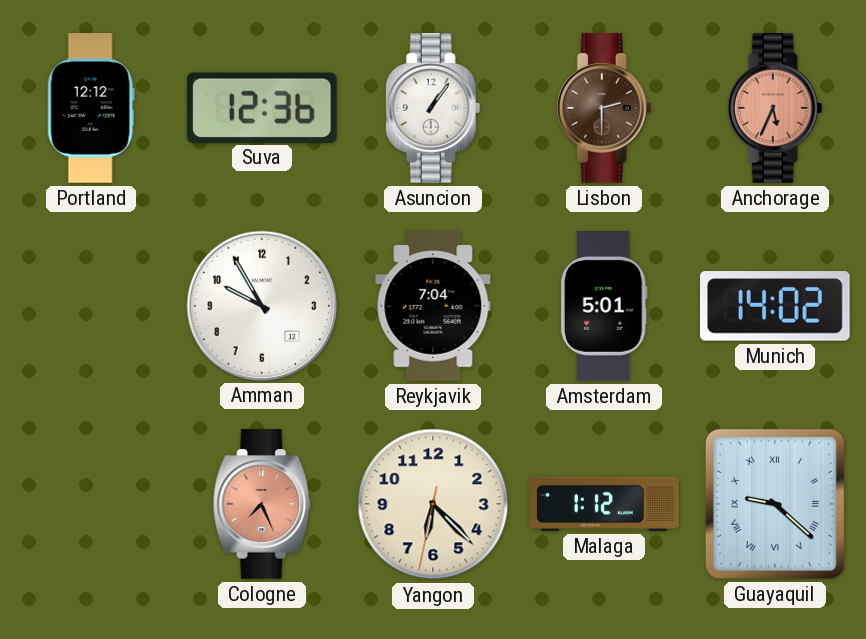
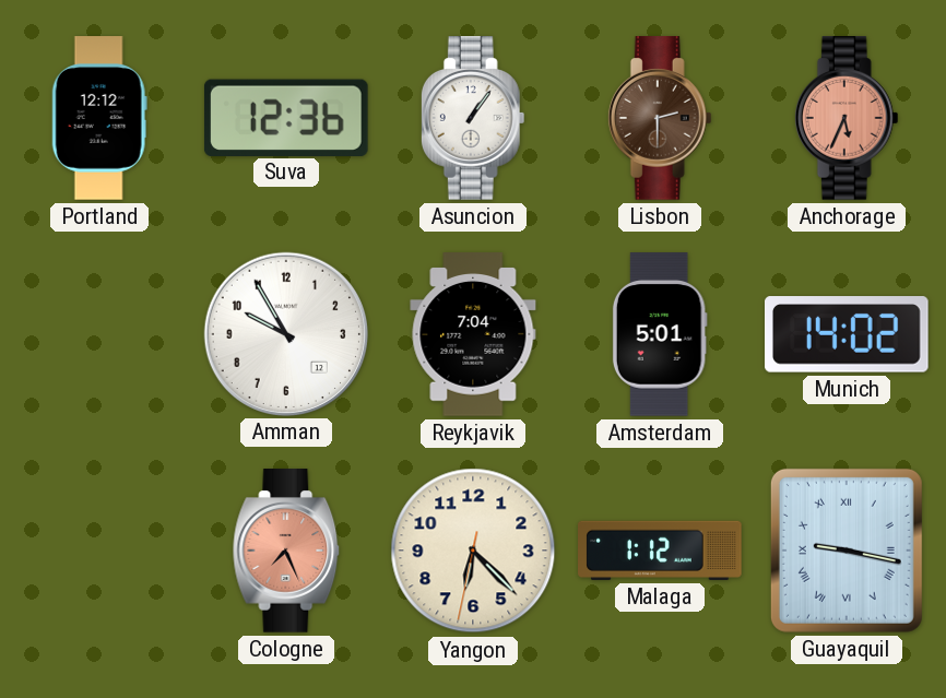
Guayaquil: 9:22 -> 9:17
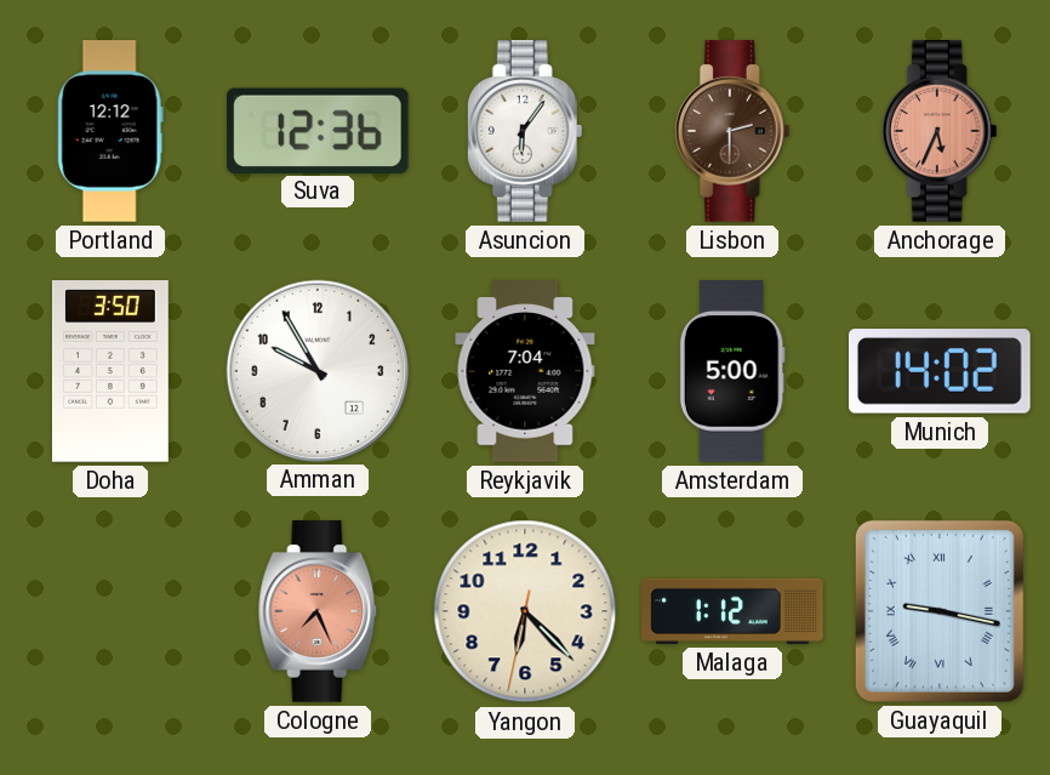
Asuncion: 1:06 -> 6:06
Doha: none -> 3:50
Amsterdam: 5:01 -> 5:00
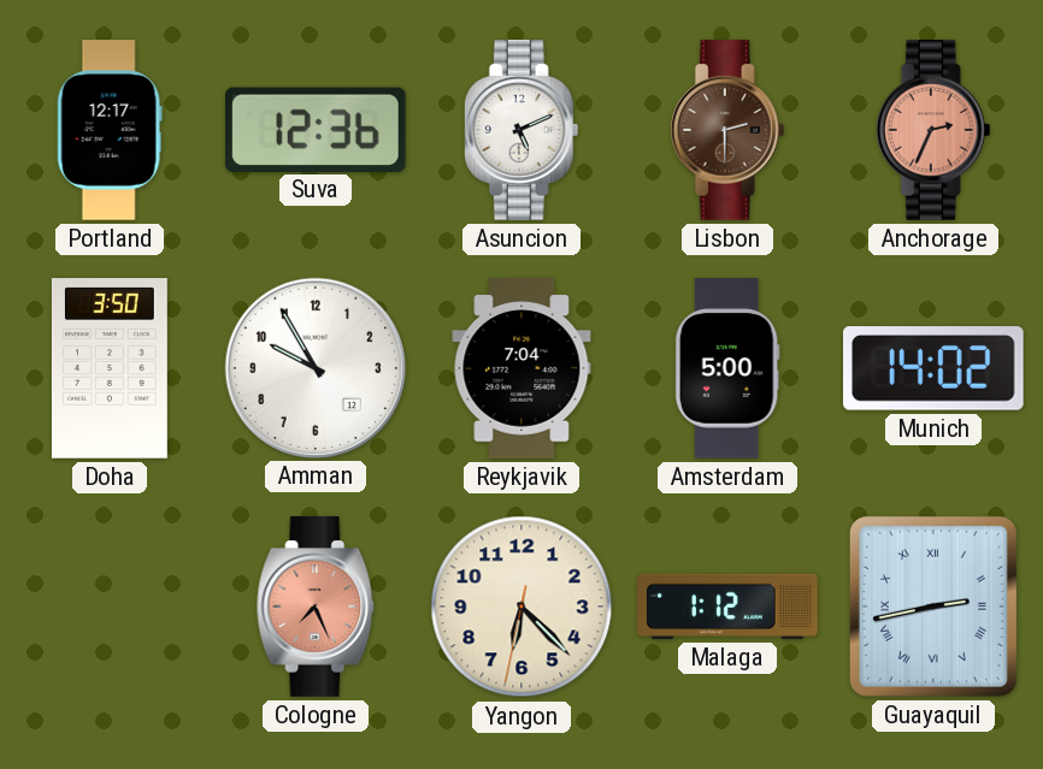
Portland: 12:12 -> 12:17
Asuncion: 6:06 -> 5:11
Anchorage: 5:34 -> 2:34
Guayaquil: 9:17 -> 2:43
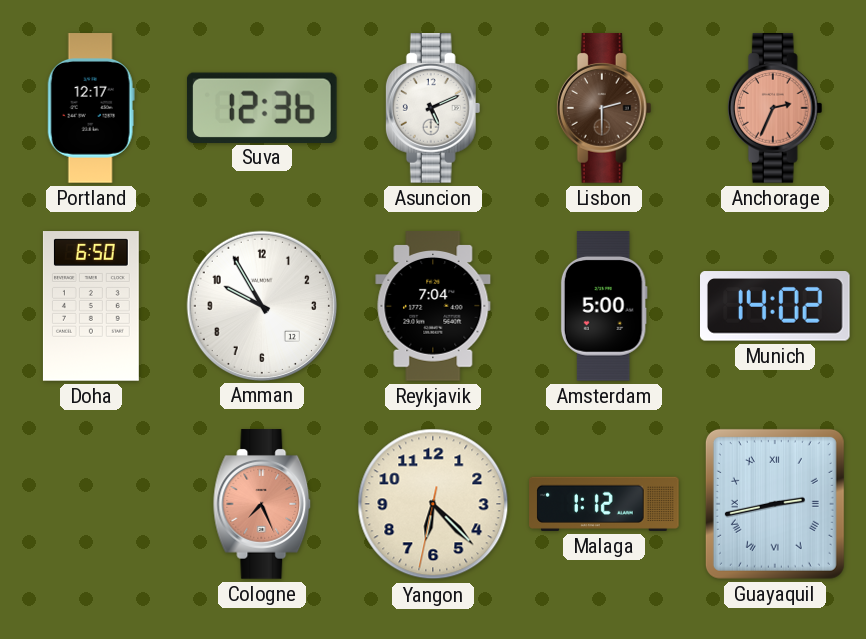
Doha: 3:50 -> 6:50
